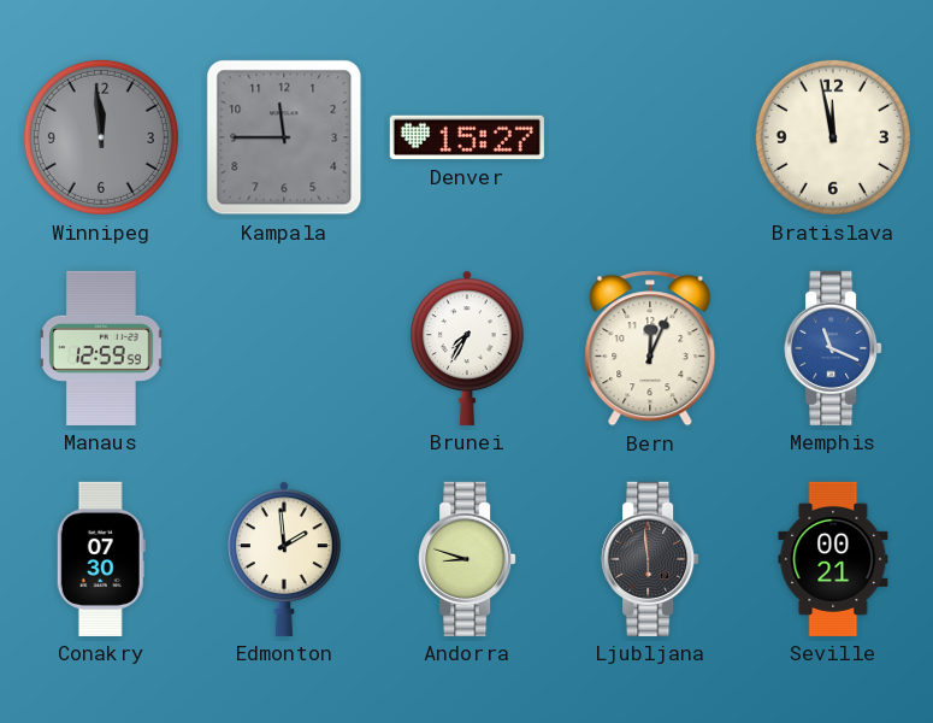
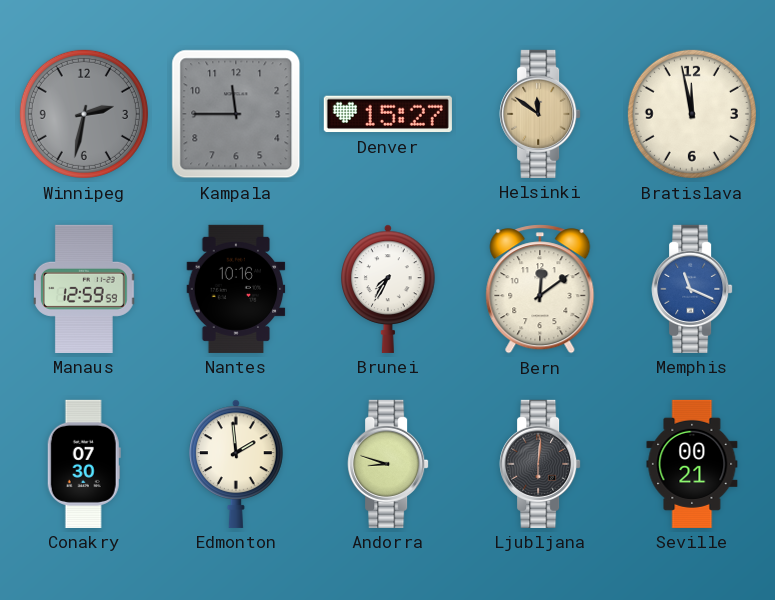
Winnipeg: 11:59 -> 2:32
Helsinki: none -> 11:51
Nantes: none -> 10:16
Bern: 12:04 -> 12:09
Ljubljana: 5:59 -> 6:01
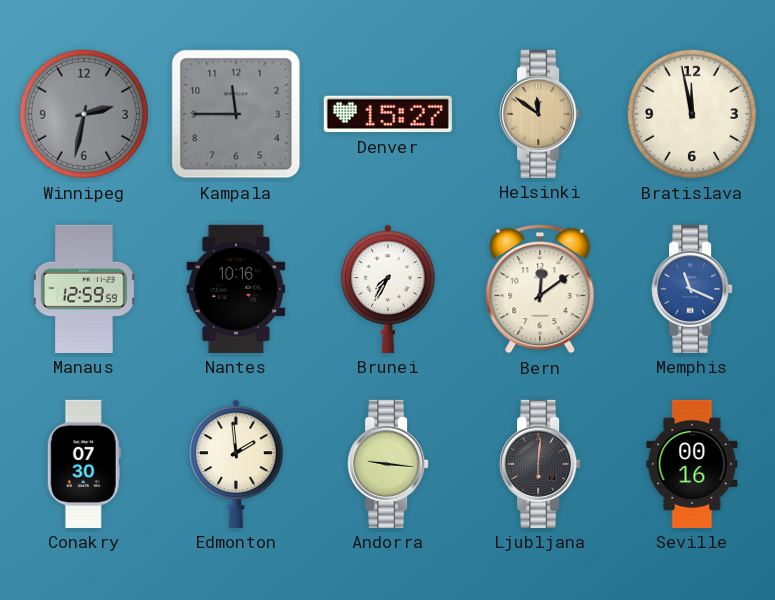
Andorra: 8:48 -> 9:16
Seville: 00:21 -> 00:16
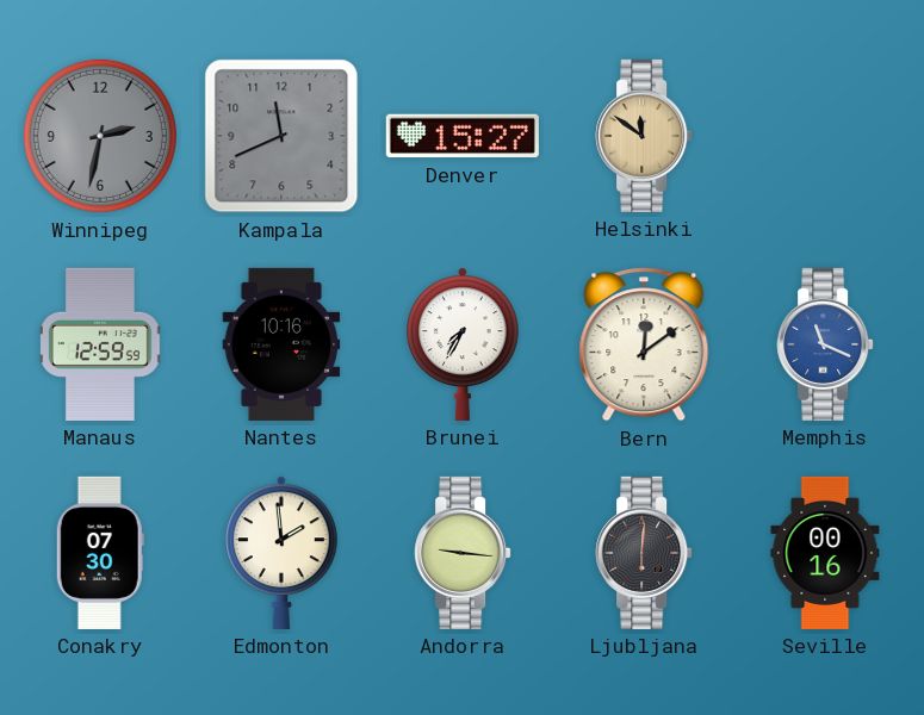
Kampala: 11:45 -> 11:41
Bratislava: 11:58 -> none
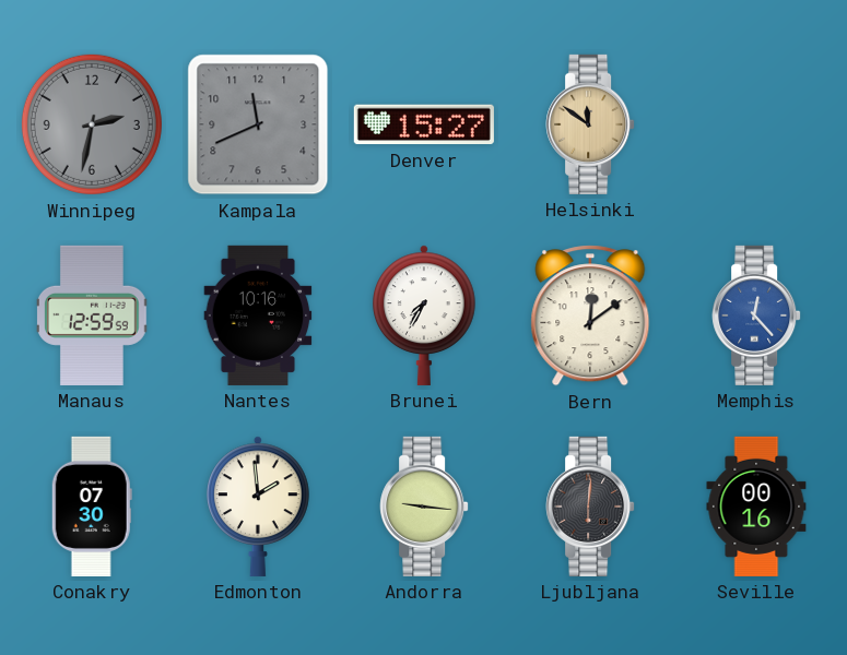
Memphis: 11:19 -> 12:23
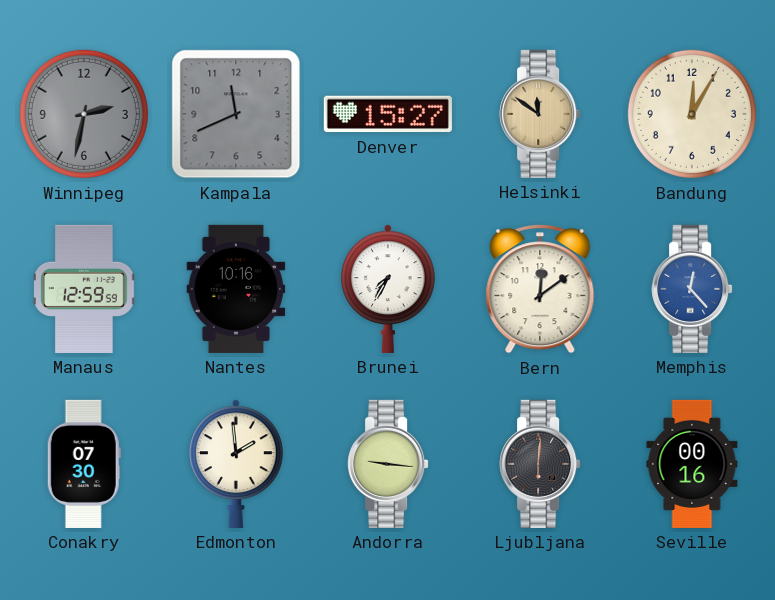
Bandung: none -> 12:05
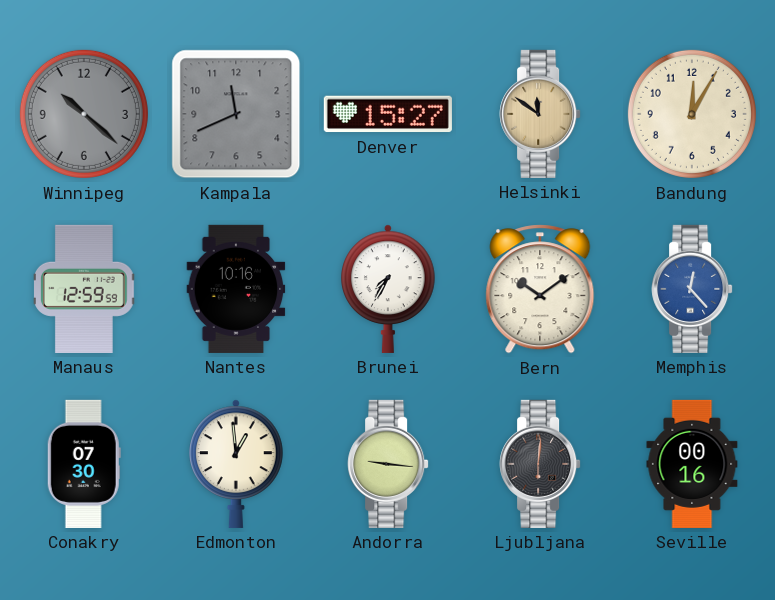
Winnipeg: 2:32 -> 10:22
Bern: 12:09 -> 10:09
Edmonton: 1:59 -> 12:59
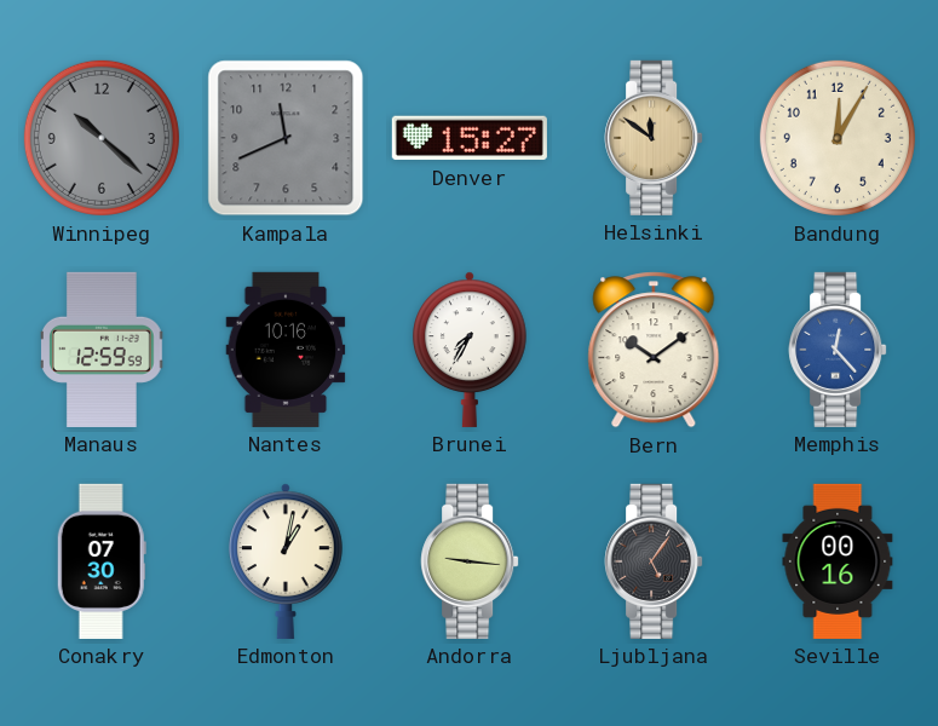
Edmonton: 12:59 -> 1:02
Ljubljana: 6:01 -> 5:06
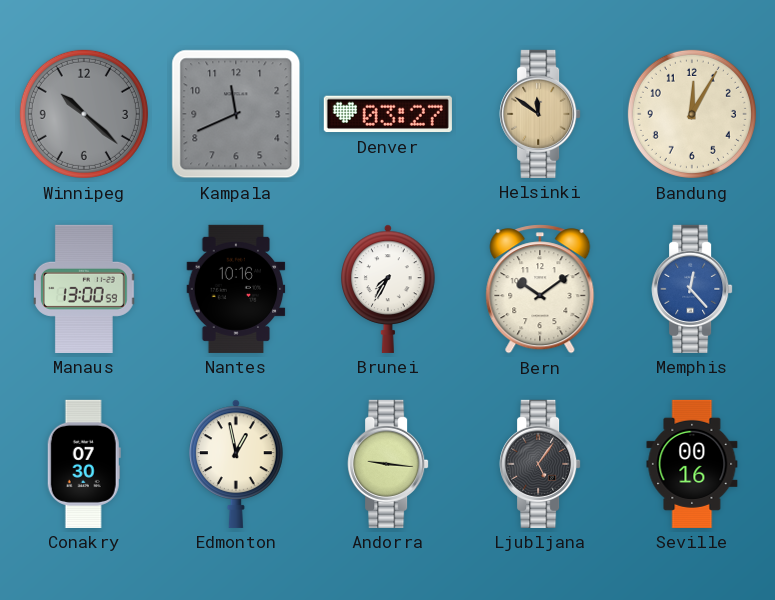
Denver: 15:27 -> 03:27
Manaus: 12:59 -> 13:00
Edmonton: 1:02 -> 12:58
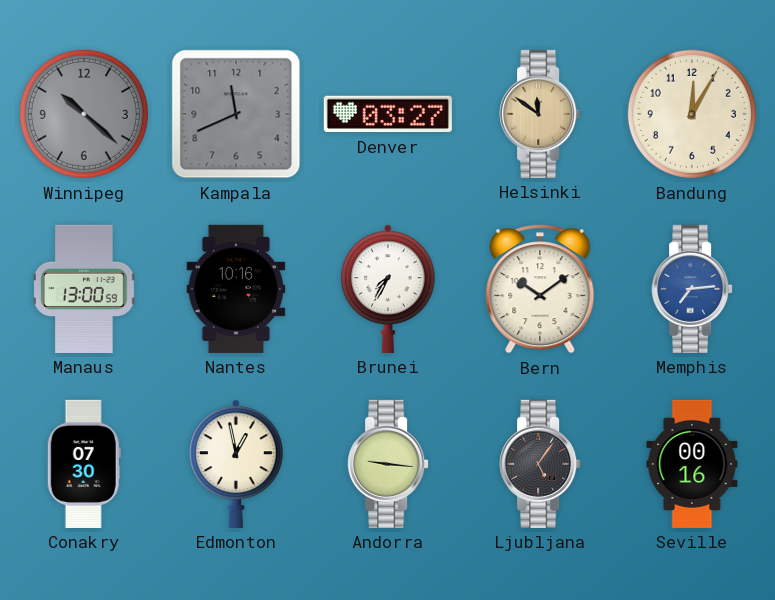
Memphis: 12:23 -> 7:14
